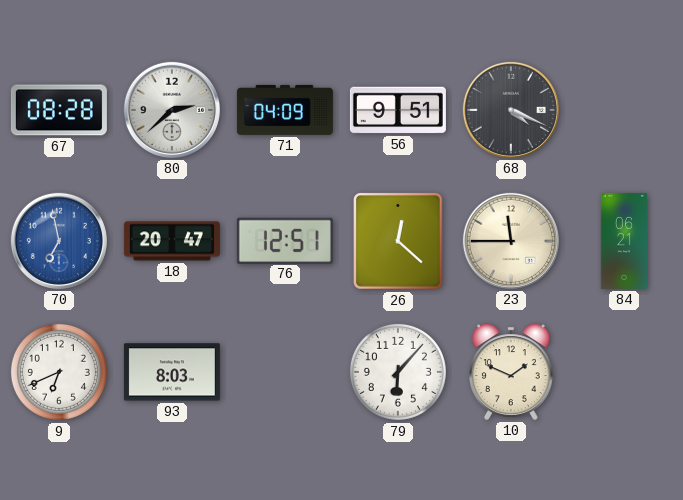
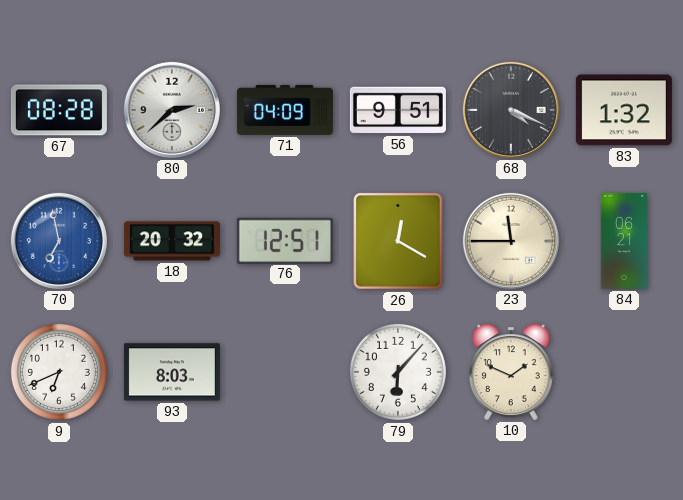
83: none -> 1:32
18: 20:47 -> 20:32
26: 12:22 -> 12:20
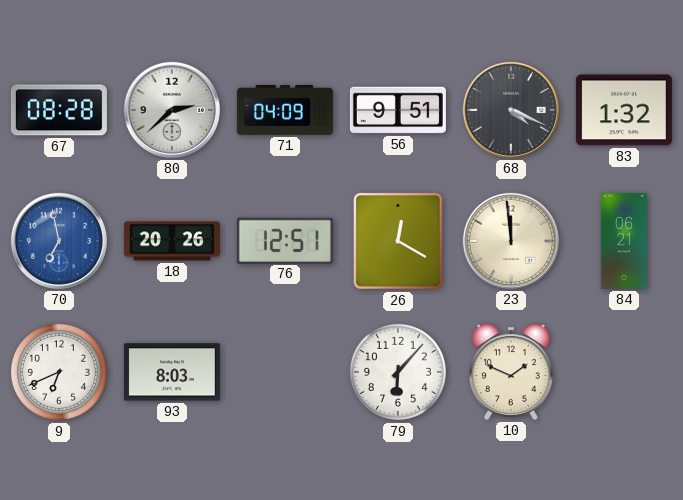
18: 20:32 -> 20:26
23: 11:45 -> 11:59
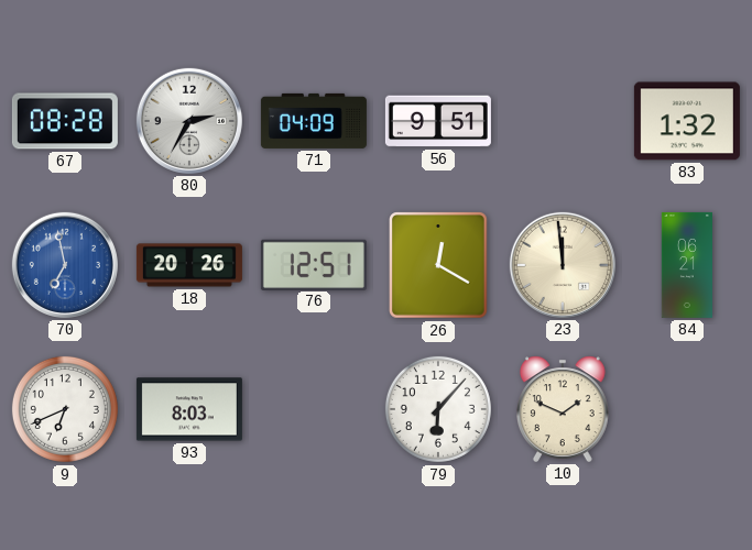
80: 2:38 -> 2:35
68: 4:19 -> none
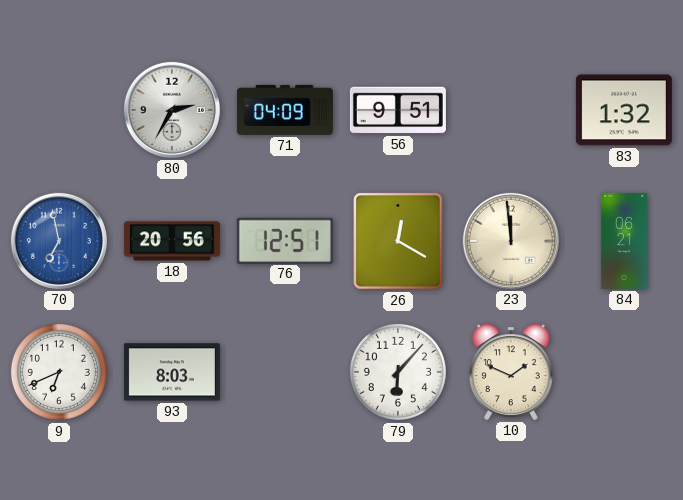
67: 08:28 -> none
18: 20:26 -> 20:56
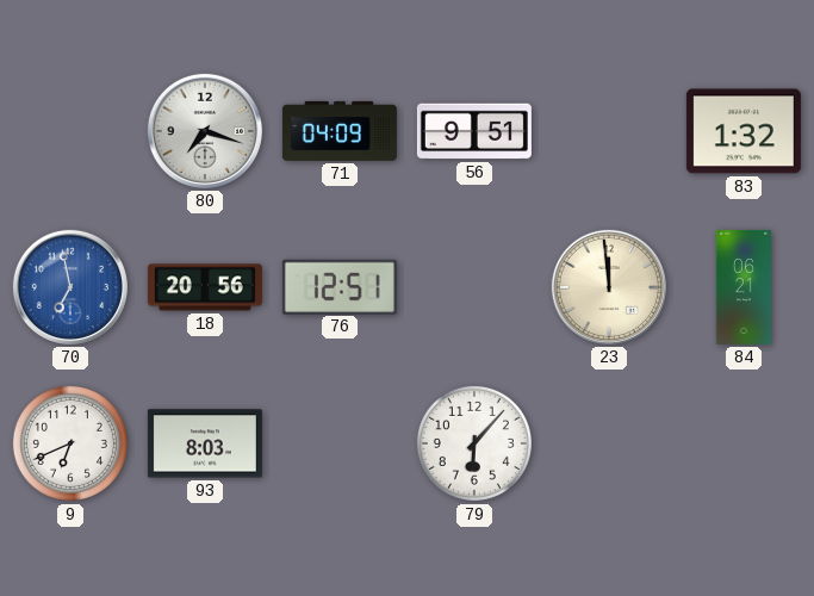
80: 2:35 -> 7:18
26: 12:20 -> none
10: 1:49 -> none
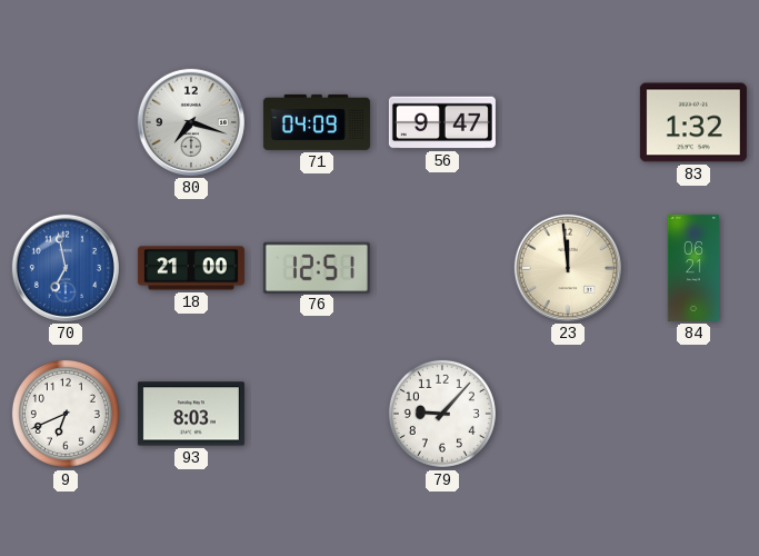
56: 9:51 -> 9:47
18: 20:56 -> 21:00
79: 6:07 -> 9:07
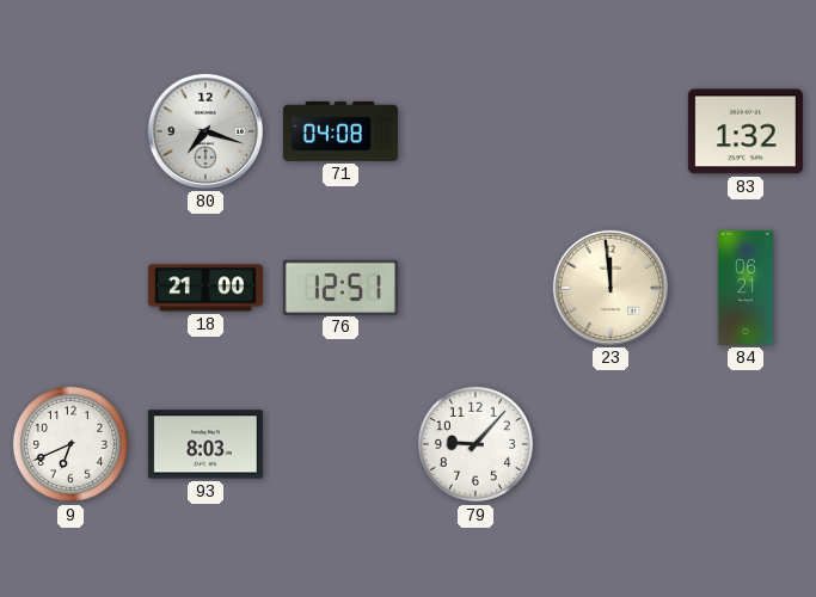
71: 04:09 -> 04:08
56: 9:47 -> none
70: 6:58 -> none
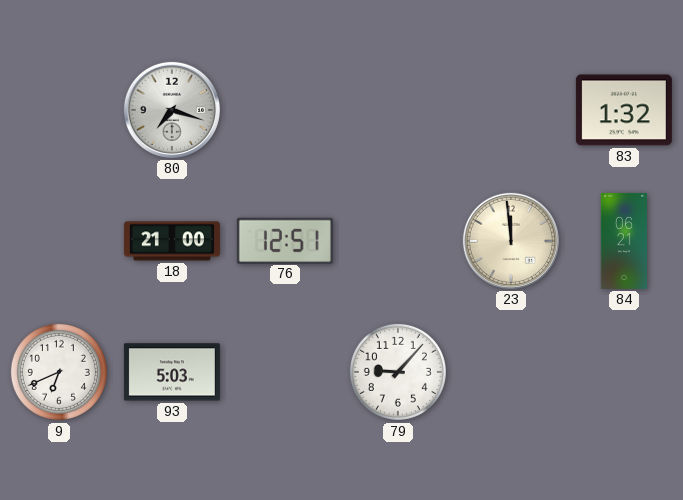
71: 04:08 -> none
93: 8:03 -> 5:03
